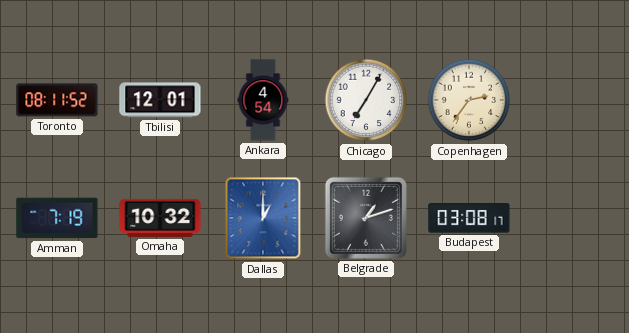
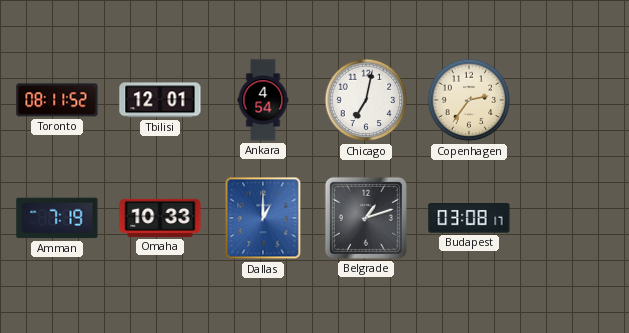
Chicago: 7:05 -> 7:02
Omaha: 10:32 -> 10:33
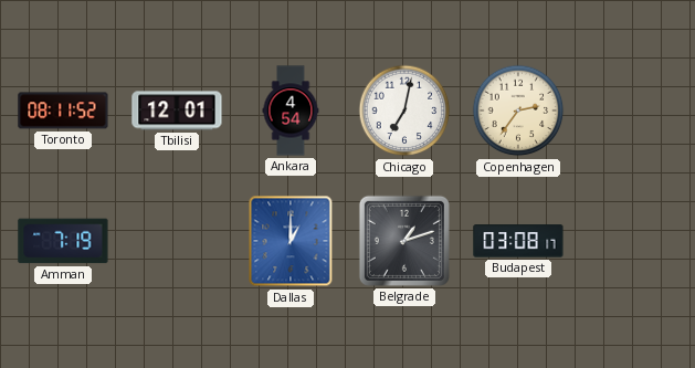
Omaha: 10:33 -> none
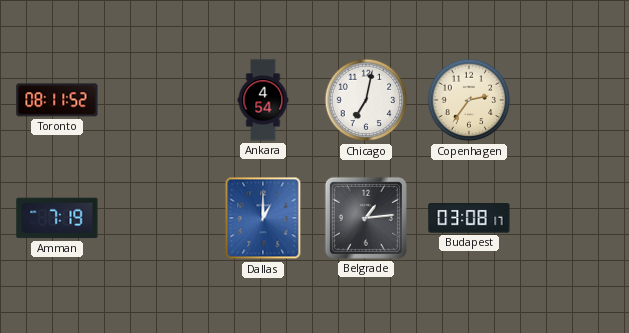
Tbilisi: 12:01 -> none
Belgrade: 1:12 -> 1:14
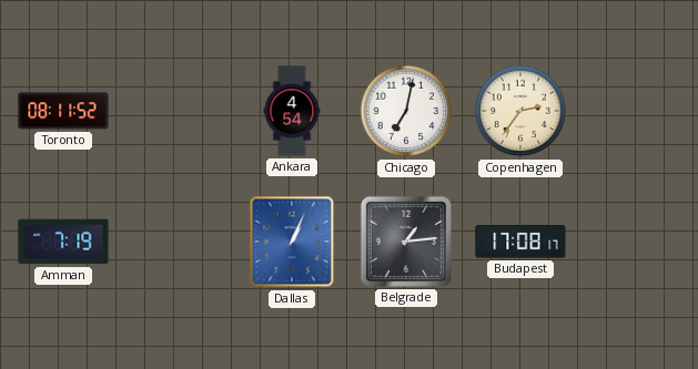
Dallas: 1:00 -> 1:04
Budapest: 03:08 -> 17:08
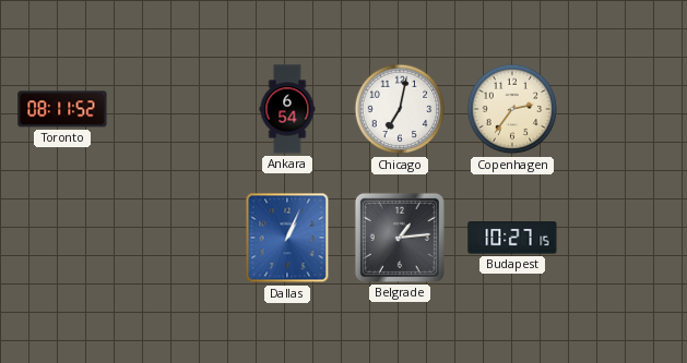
Ankara: 4:54 -> 6:54
Amman: 7:19 -> none
Budapest: 17:08 -> 10:27
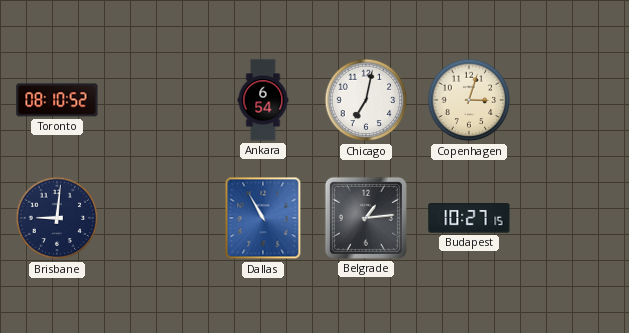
Toronto: 08:11 -> 08:10
Copenhagen: 2:36 -> 3:03
Brisbane: none -> 9:01
Dallas: 1:04 -> 10:55
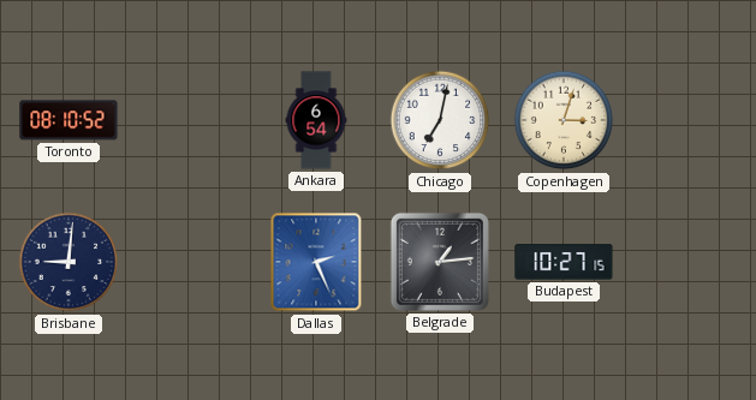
Dallas: 10:55 -> 2:26
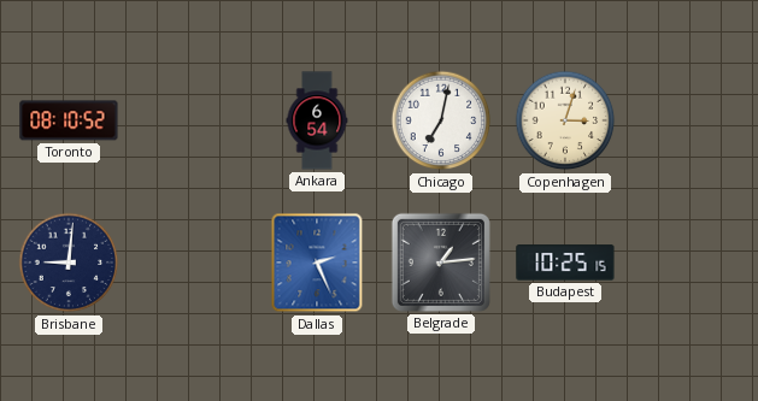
Budapest: 10:27 -> 10:25
